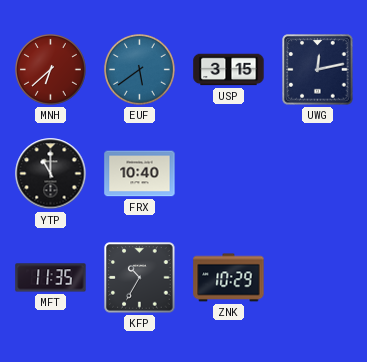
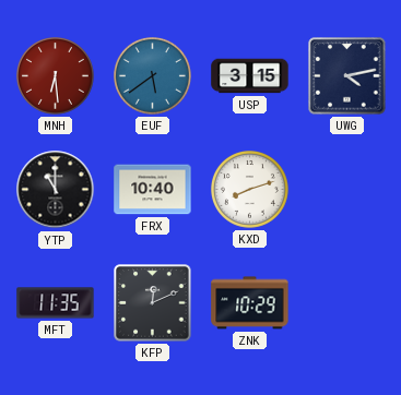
MNH: 6:38 -> 6:29
UWG: 12:13 -> 4:13
KXD: none -> 8:12
KFP: 10:35 -> 12:11
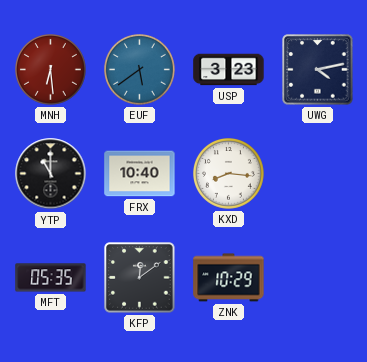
USP: 3:15 -> 3:23
KXD: 8:12 -> 8:16
MFT: 11:35 -> 05:35
KFP: 12:11 -> 12:09
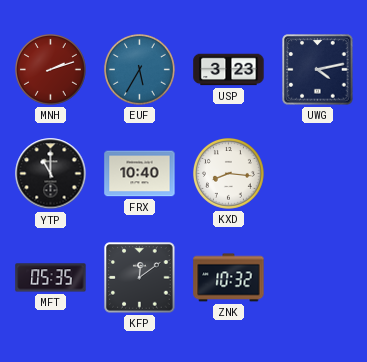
MNH: 6:29 -> 2:12
EUF: 5:39 -> 5:35
ZNK: 10:29 -> 10:32
